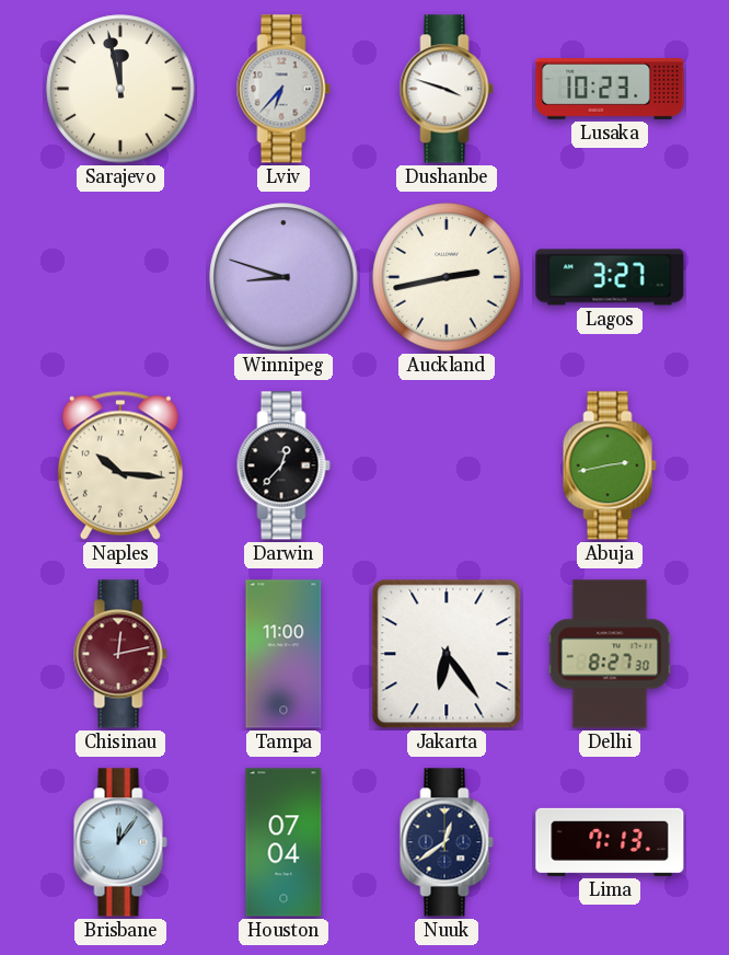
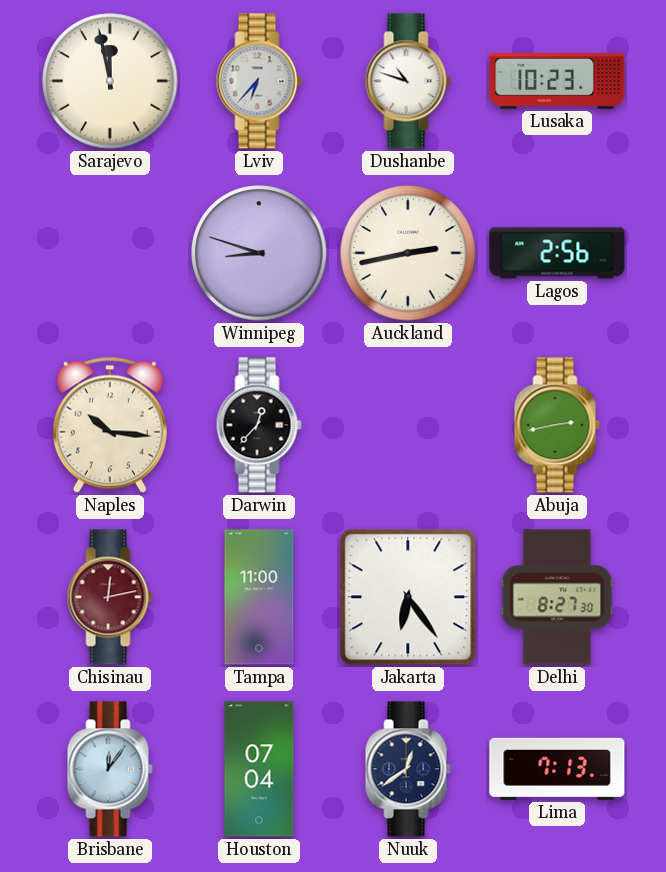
Dushanbe: 3:48 -> 10:48
Lagos: 3:27 -> 2:56
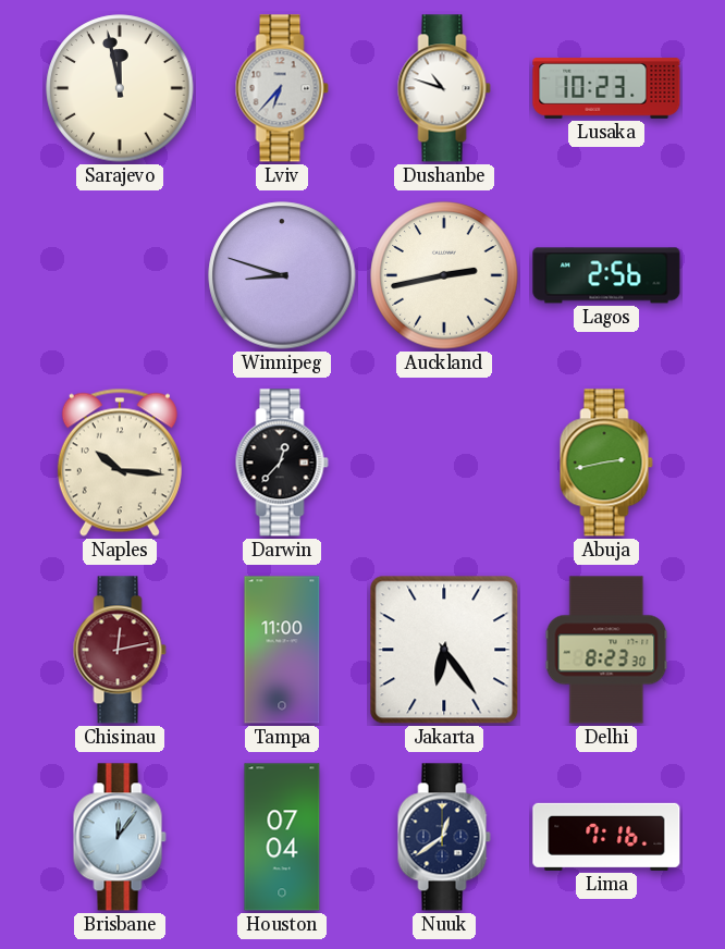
Delhi: 8:27 -> 8:23
Lima: 7:13 -> 7:16
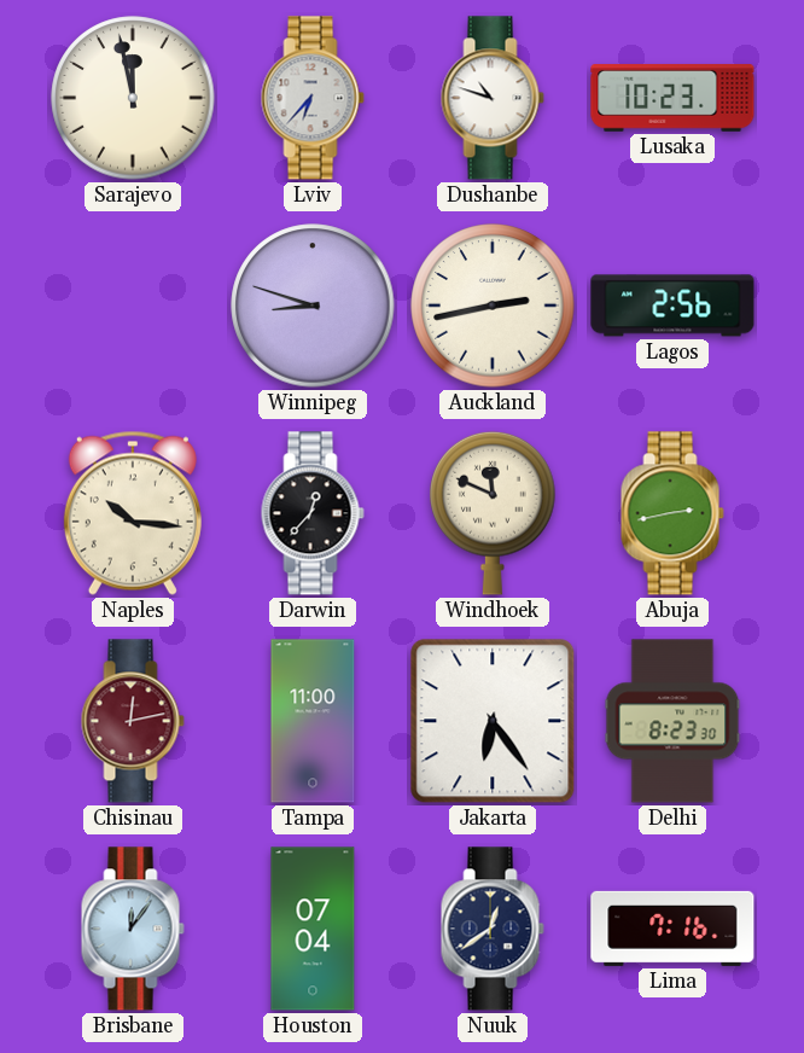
Windhoek: none -> 11:49
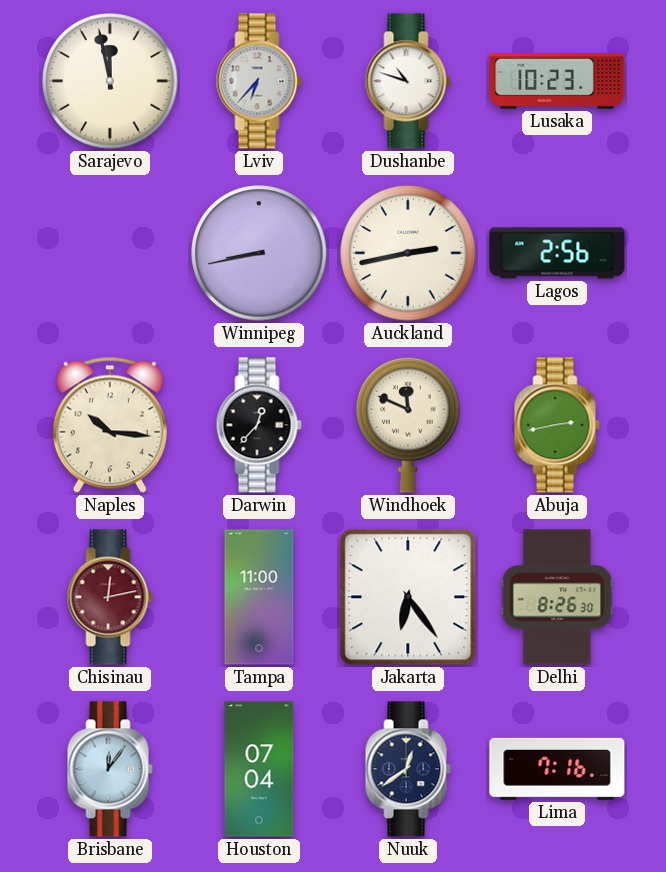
Winnipeg: 8:48 -> 8:43
Delhi: 8:23 -> 8:26
